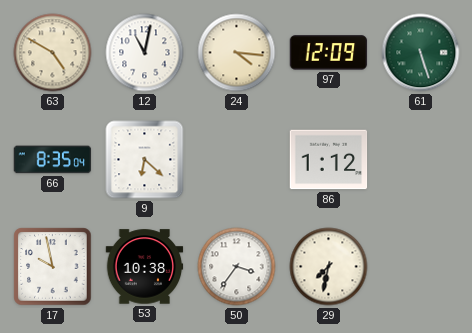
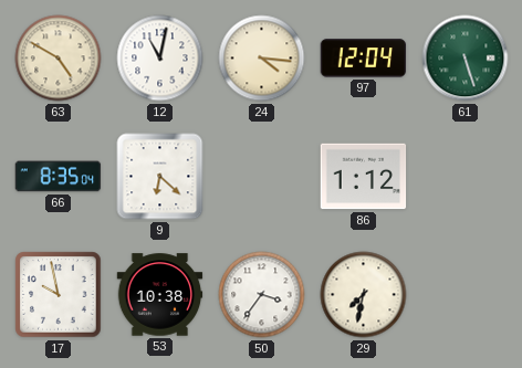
97: 12:09 -> 12:04
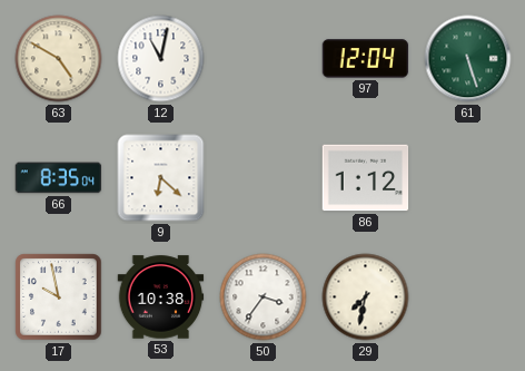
24: 4:16 -> none
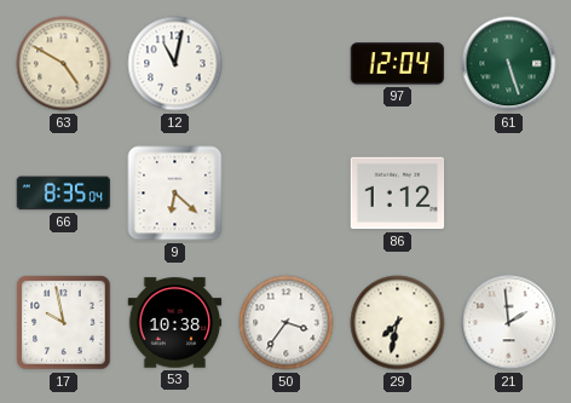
21: none -> 1:59
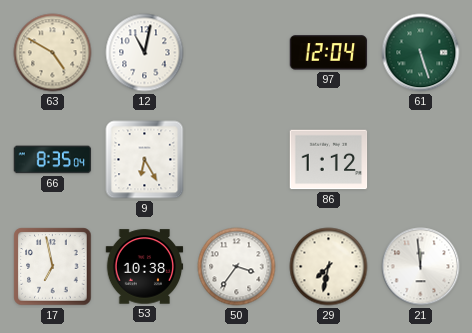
9: 6:22 -> 6:25
17: 9:58 -> 6:58
21: 1:59 -> 11:59
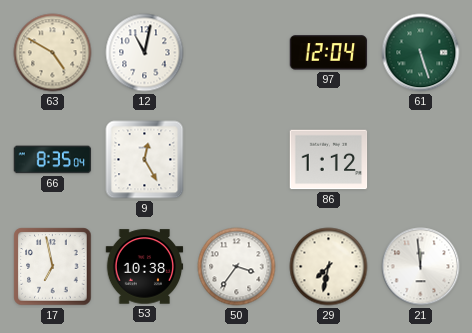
9: 6:25 -> 12:25
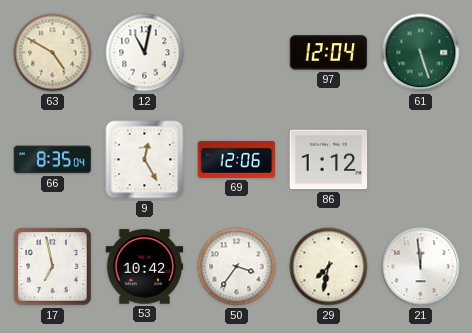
69: none -> 12:06
53: 10:38 -> 10:42
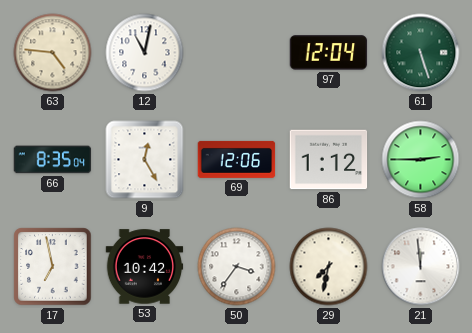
63: 4:50 -> 4:46
58: none -> 2:45
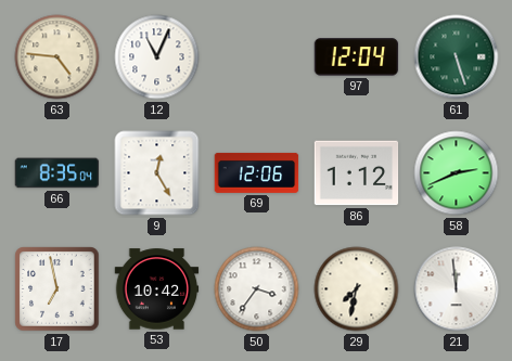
12: 11:02 -> 11:04
58: 2:45 -> 2:41
